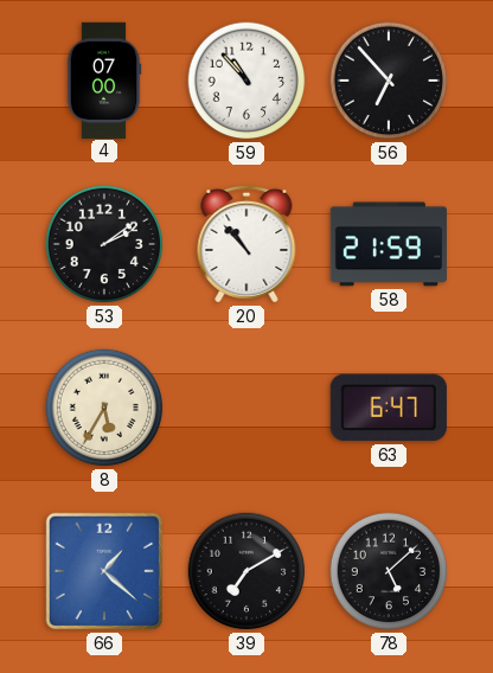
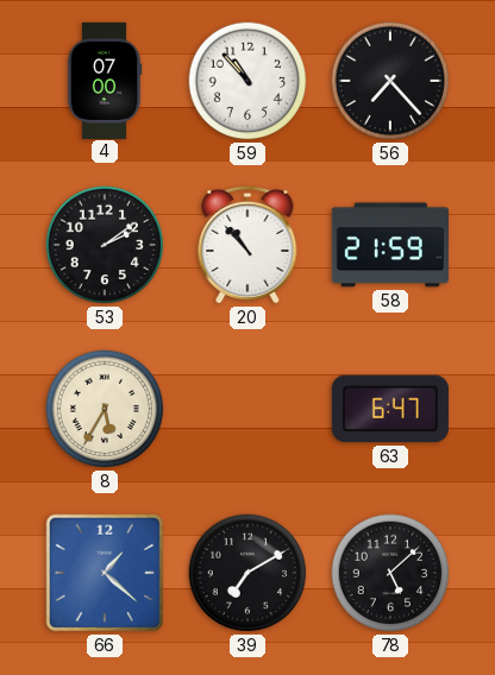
56: 6:53 -> 7:23
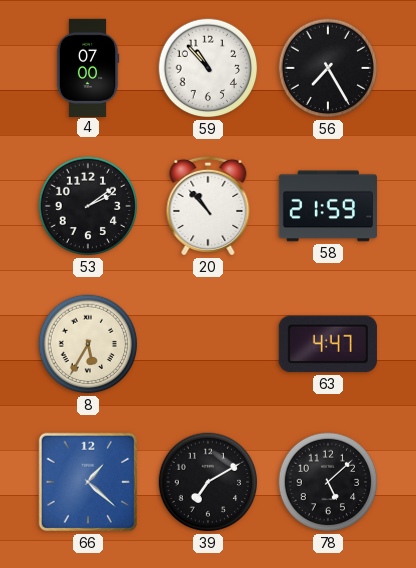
56: 7:23 -> 7:25
63: 6:47 -> 4:47
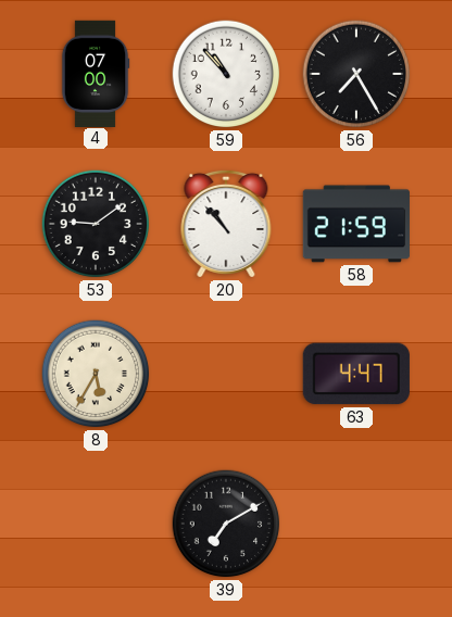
53: 2:09 -> 9:09
66: 1:22 -> none
78: 5:08 -> none
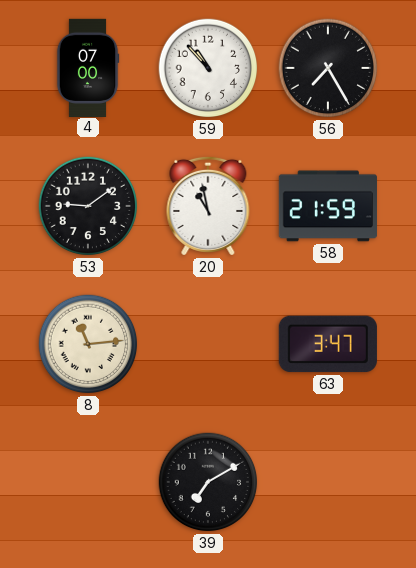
20: 10:53 -> 10:58
8: 5:35 -> 11:14
63: 4:47 -> 3:47
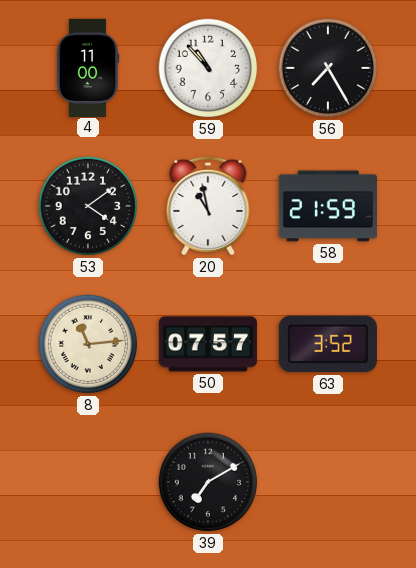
4: 07:00 -> 11:00
53: 9:09 -> 4:09
50: none -> 07:57
63: 3:47 -> 3:52
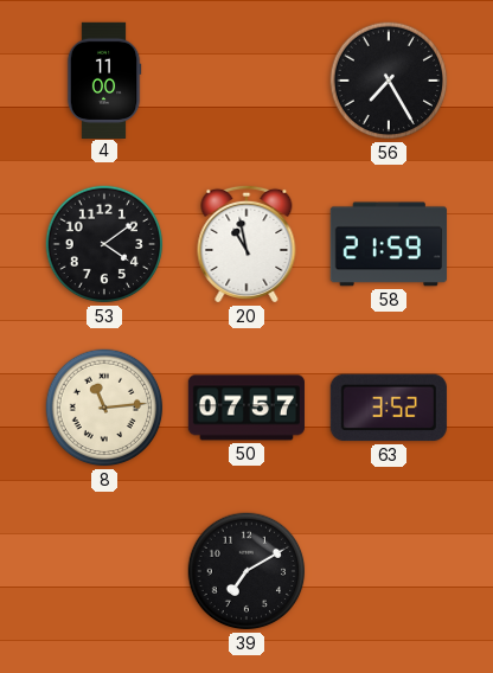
59: 10:53 -> none
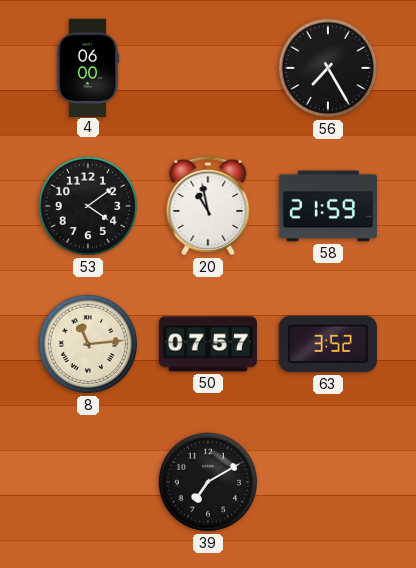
4: 11:00 -> 06:00
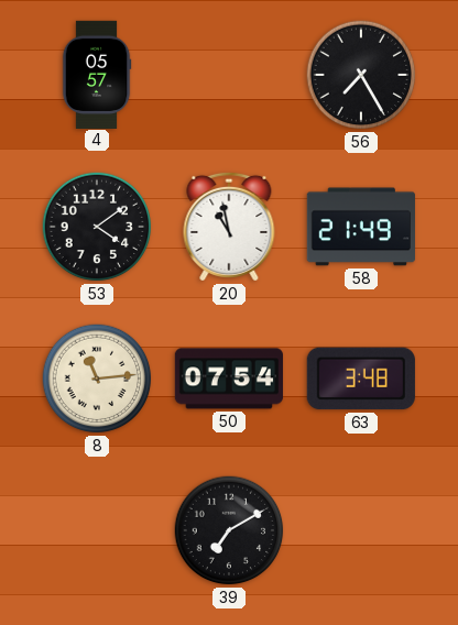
4: 06:00 -> 05:57
58: 21:59 -> 21:49
50: 07:57 -> 07:54
63: 3:52 -> 3:48
